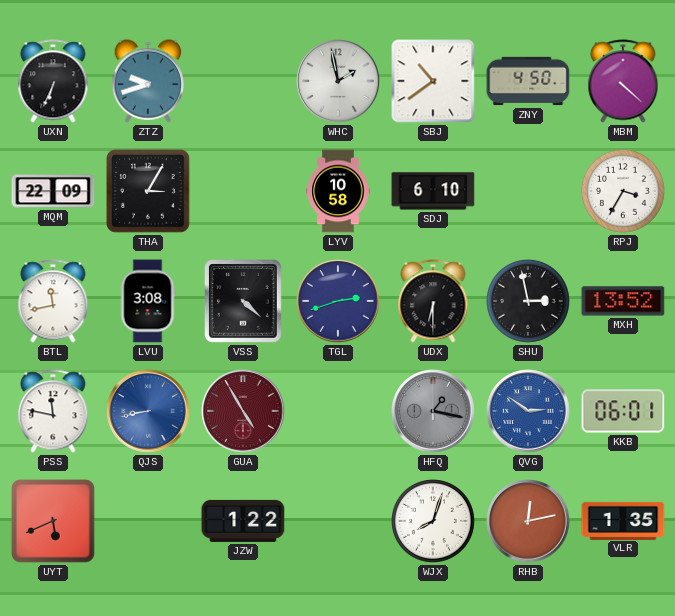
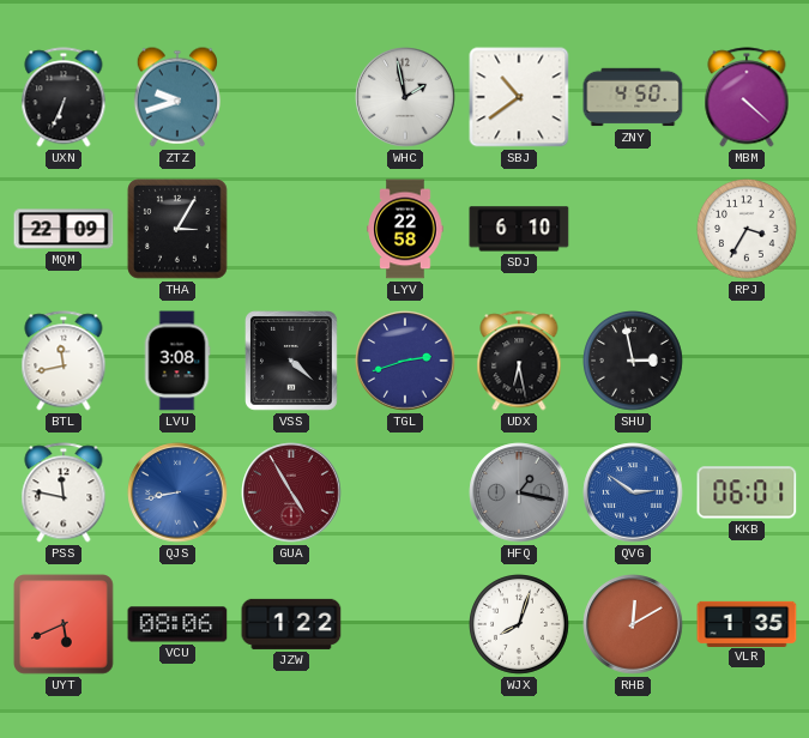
LYV: 10:58 -> 22:58
UDX: 6:30 -> 6:28
MXH: 13:52 -> none
VCU: none -> 08:06
RHB: 12:13 -> 12:10
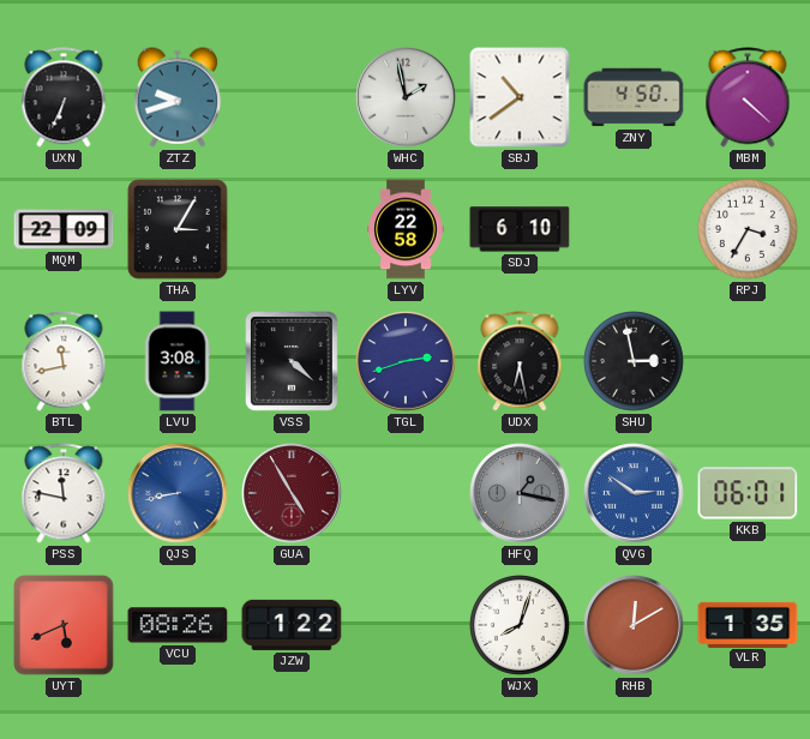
VCU: 08:06 -> 08:26
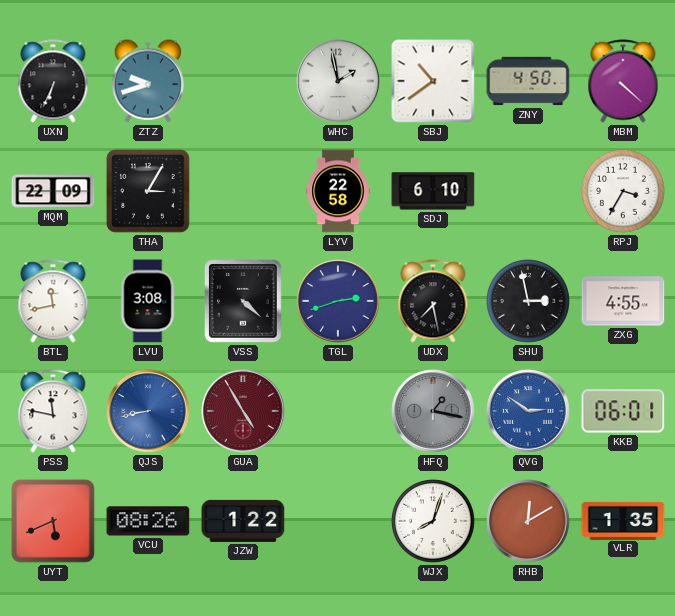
UDX: 6:28 -> 7:28
ZXG: none -> 4:55
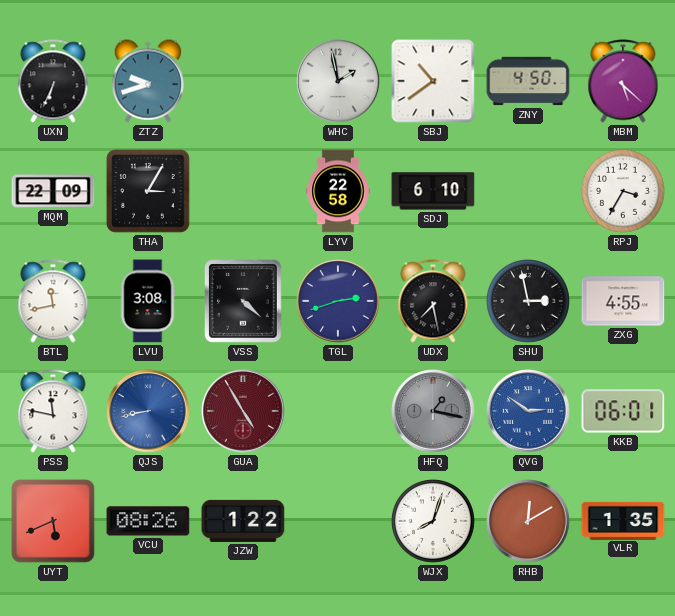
MBM: 4:22 -> 5:22
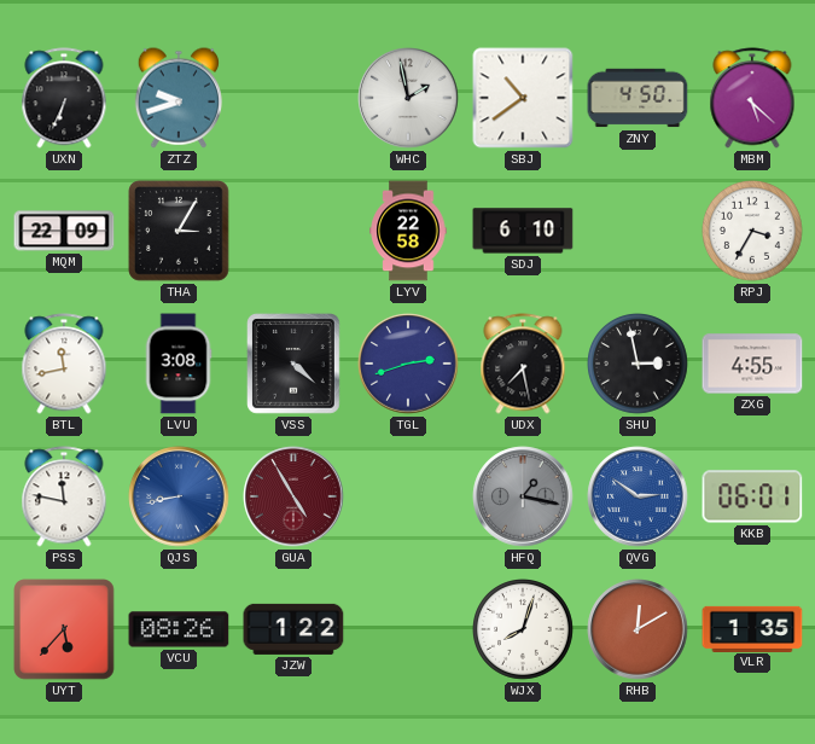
UYT: 5:41 -> 5:37
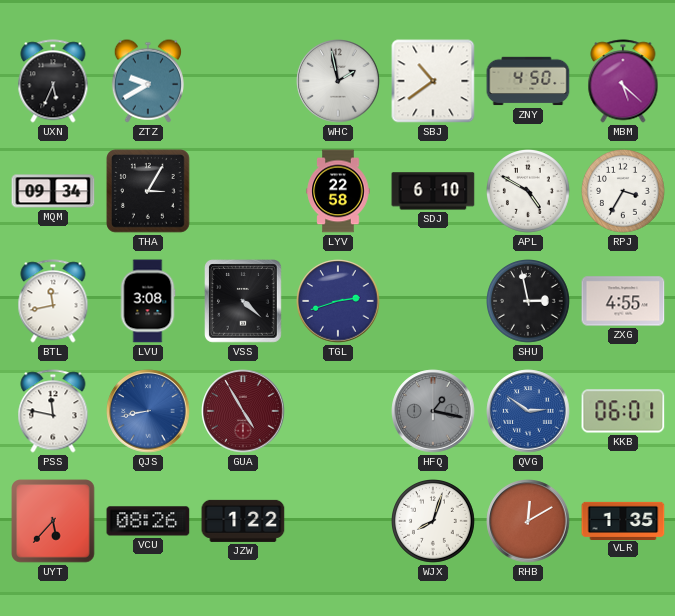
UXN: 6:34 -> 5:34
ZTZ: 9:42 -> 9:40
MQM: 22:09 -> 09:34
APL: none -> 4:50
UDX: 7:28 -> none
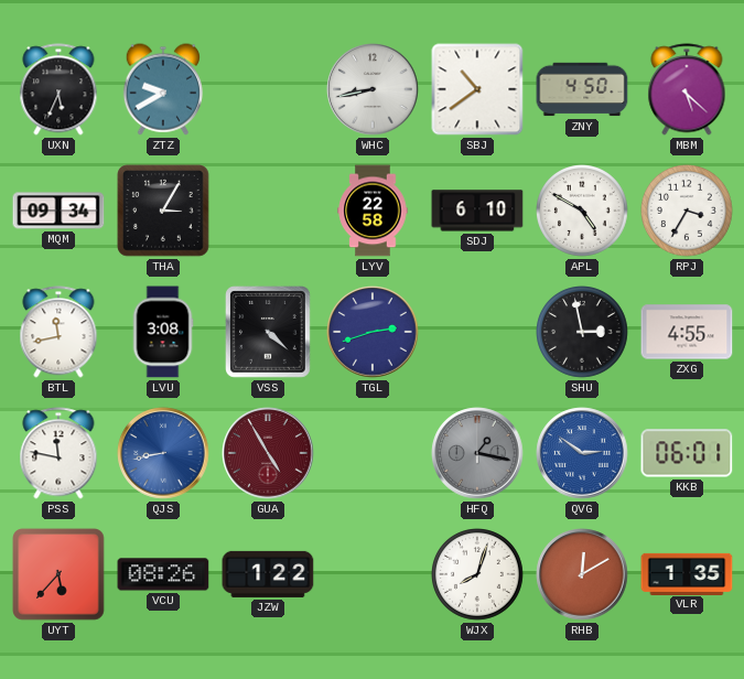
WHC: 1:58 -> 8:43
